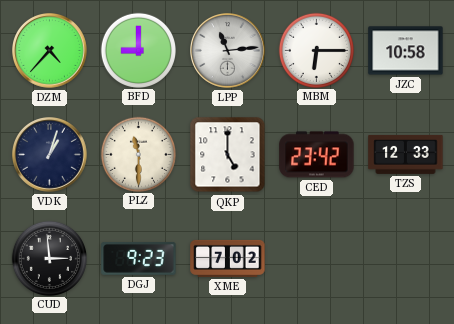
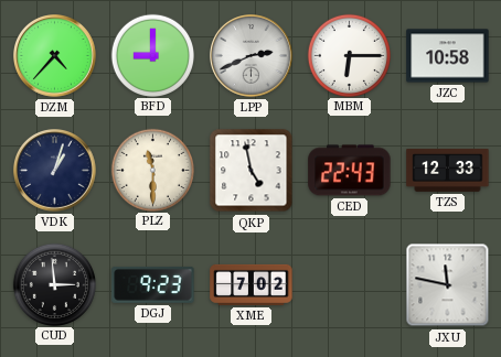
LPP: 11:14 -> 2:41
QKP: 5:00 -> 4:58
CED: 23:42 -> 22:43
JXU: none -> 11:47
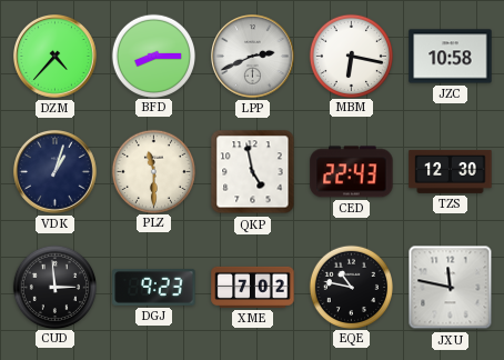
BFD: 9:00 -> 8:15
MBM: 6:15 -> 6:17
TZS: 12:33 -> 12:30
EQE: none -> 10:47
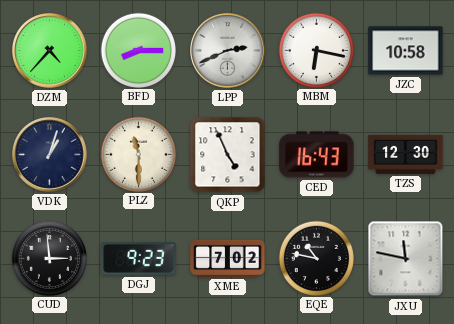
QKP: 4:58 -> 4:56
CED: 22:43 -> 16:43
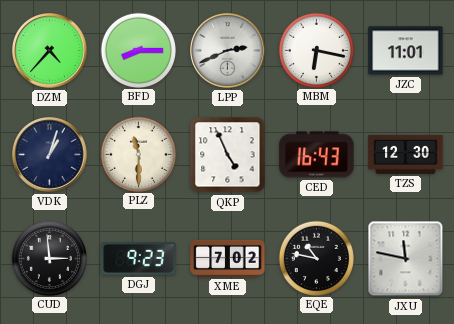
JZC: 10:58 -> 11:01
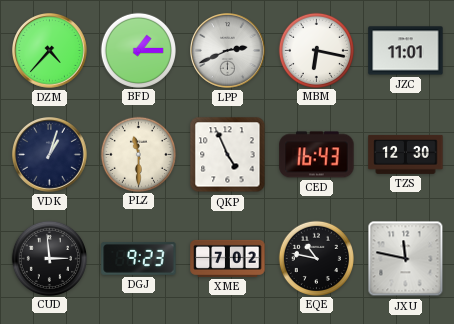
BFD: 8:15 -> 1:15
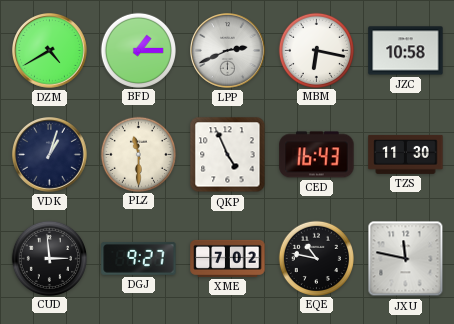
DZM: 4:37 -> 4:40
JZC: 11:01 -> 10:58
TZS: 12:30 -> 11:30
DGJ: 9:23 -> 9:27
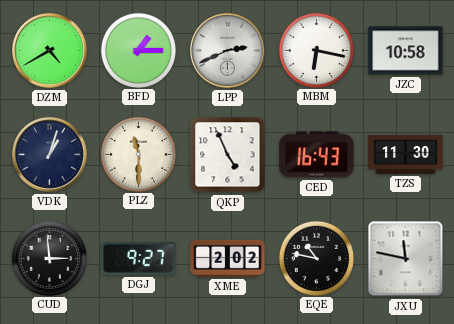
XME: 7:02 -> 2:02
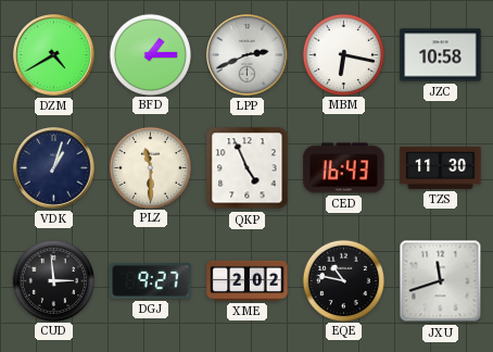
JXU: 11:47 -> 11:42
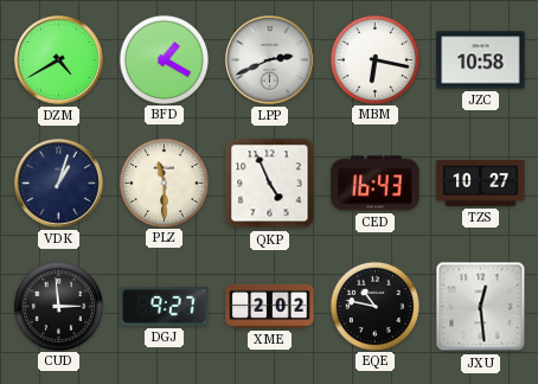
BFD: 1:15 -> 1:20
TZS: 11:30 -> 10:27
JXU: 11:42 -> 12:29
